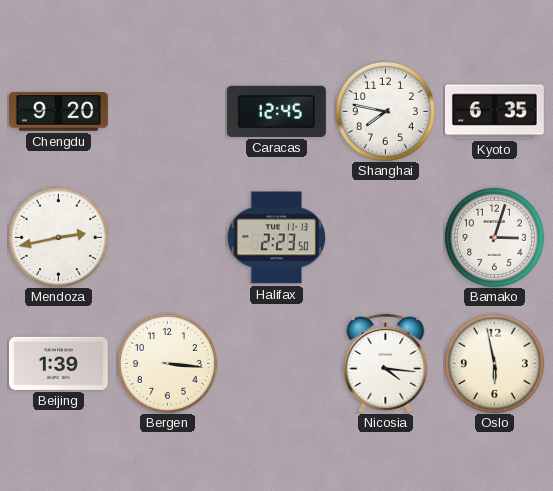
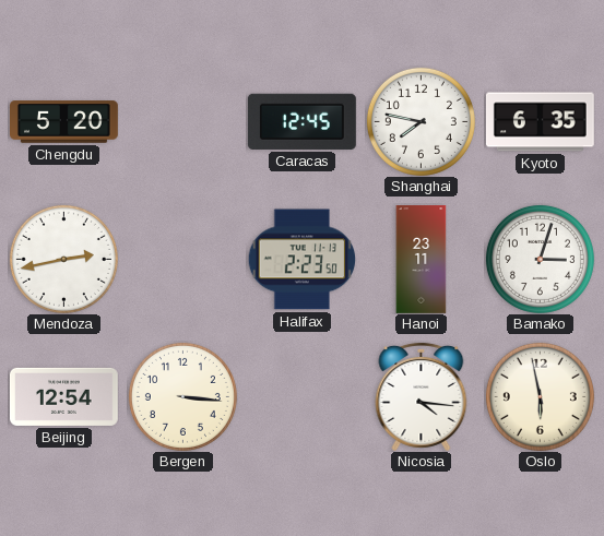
Chengdu: 9:20 -> 5:20
Hanoi: none -> 23:11
Beijing: 1:39 -> 12:54
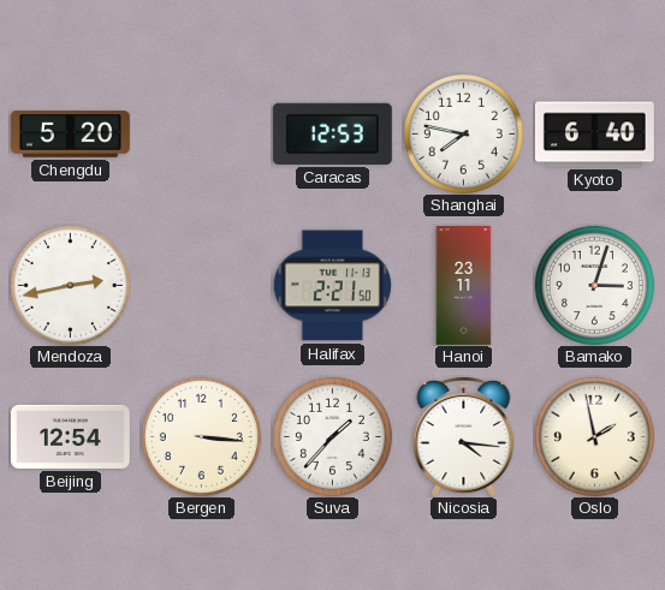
Caracas: 12:45 -> 12:53
Kyoto: 6:35 -> 6:40
Halifax: 2:23 -> 2:21
Suva: none -> 1:37
Oslo: 5:58 -> 1:58
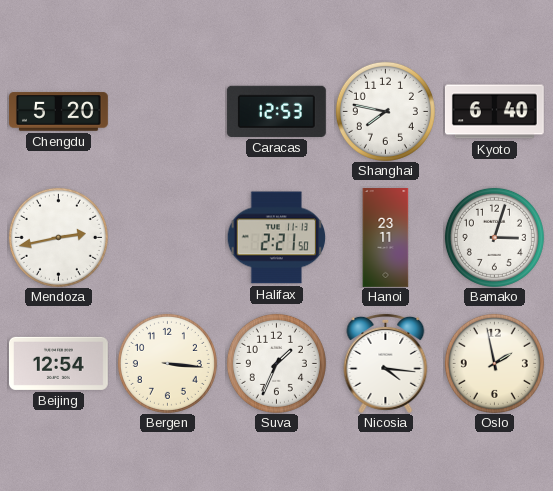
Suva: 1:37 -> 1:34
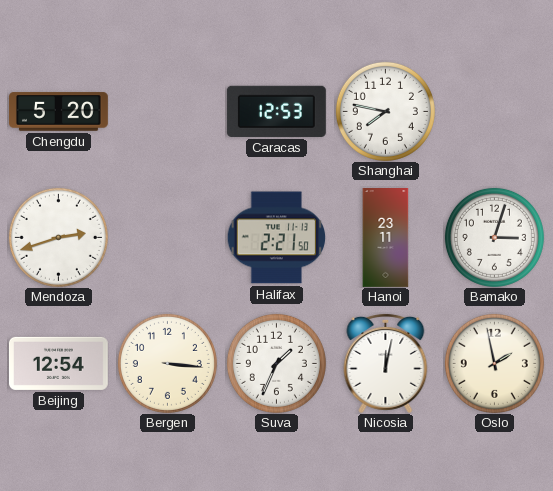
Kyoto: 6:40 -> none
Mendoza: 2:43 -> 2:42
Nicosia: 4:16 -> 12:02
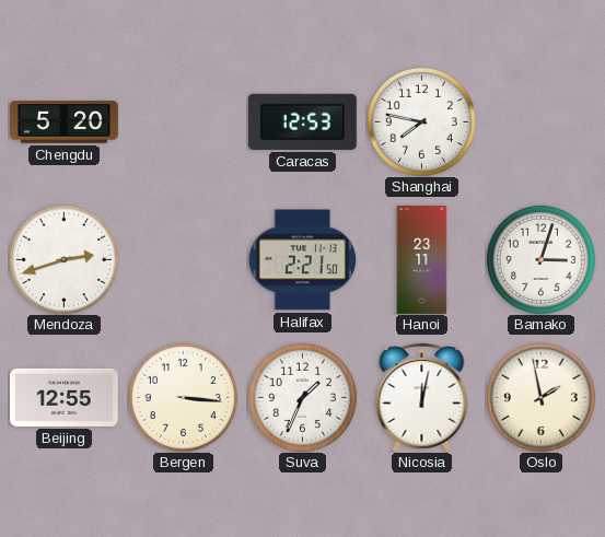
Beijing: 12:54 -> 12:55
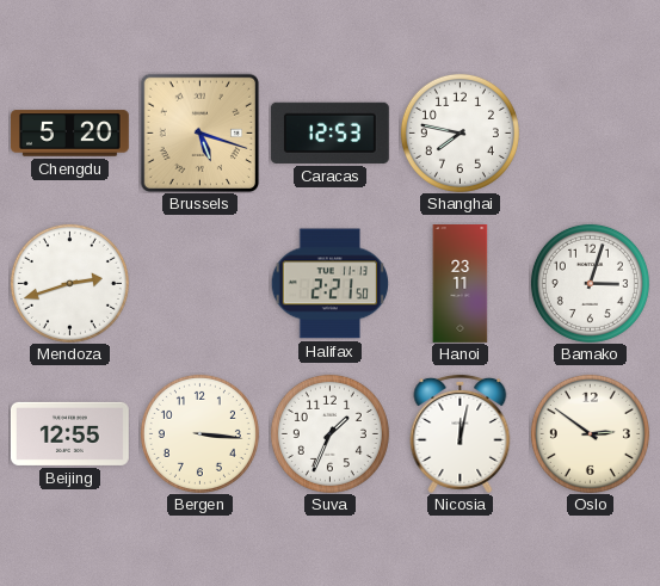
Brussels: none -> 5:18
Oslo: 1:58 -> 2:51
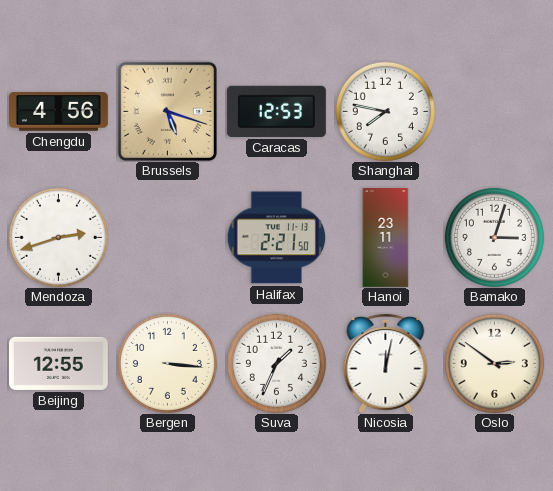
Chengdu: 5:20 -> 4:56
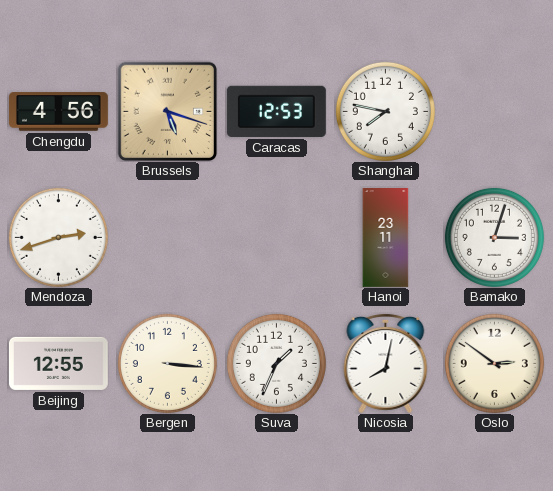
Halifax: 2:21 -> none
Nicosia: 12:02 -> 8:02
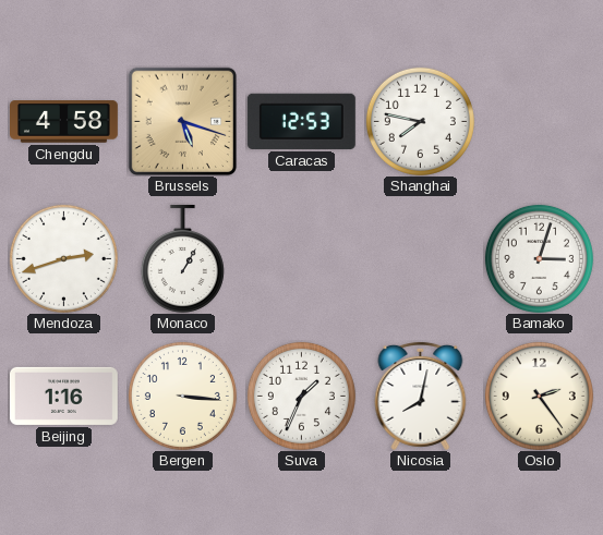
Chengdu: 4:56 -> 4:58
Monaco: none -> 1:05
Hanoi: 23:11 -> none
Beijing: 12:55 -> 1:16
Oslo: 2:51 -> 2:24
